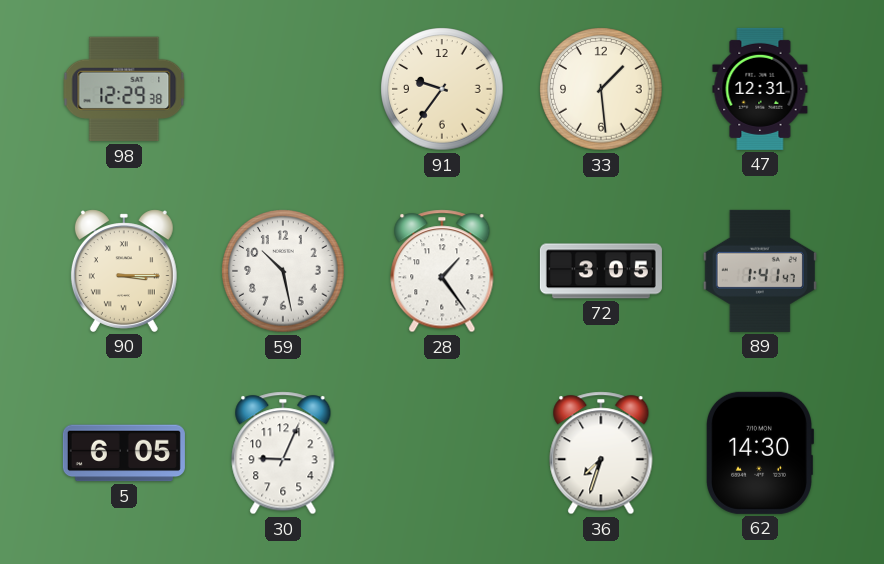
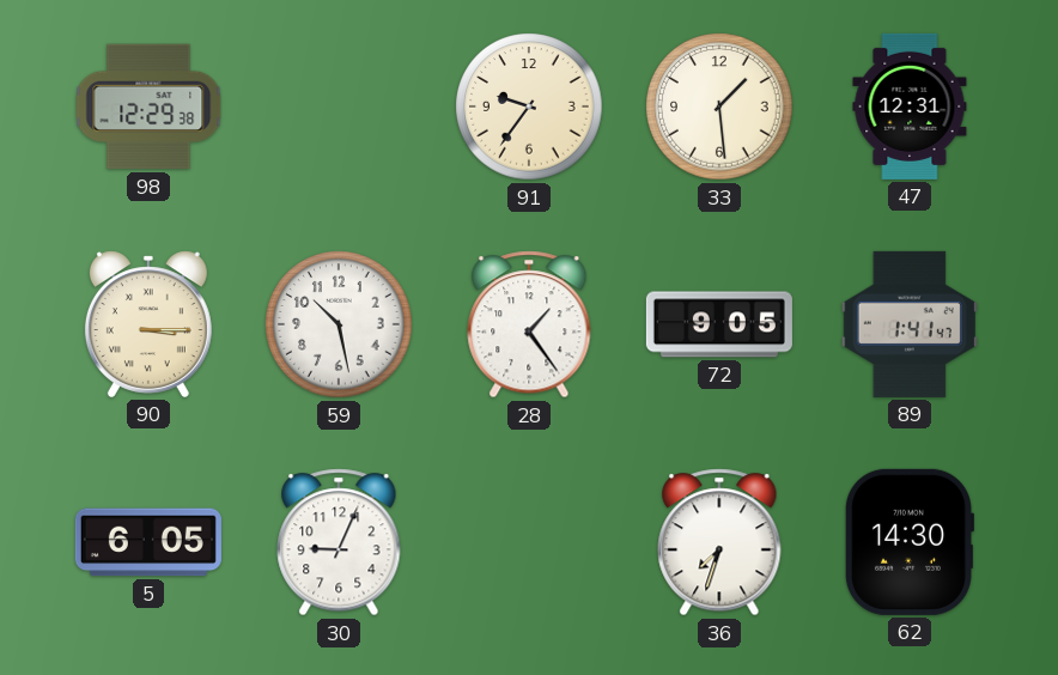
72: 3:05 -> 9:05
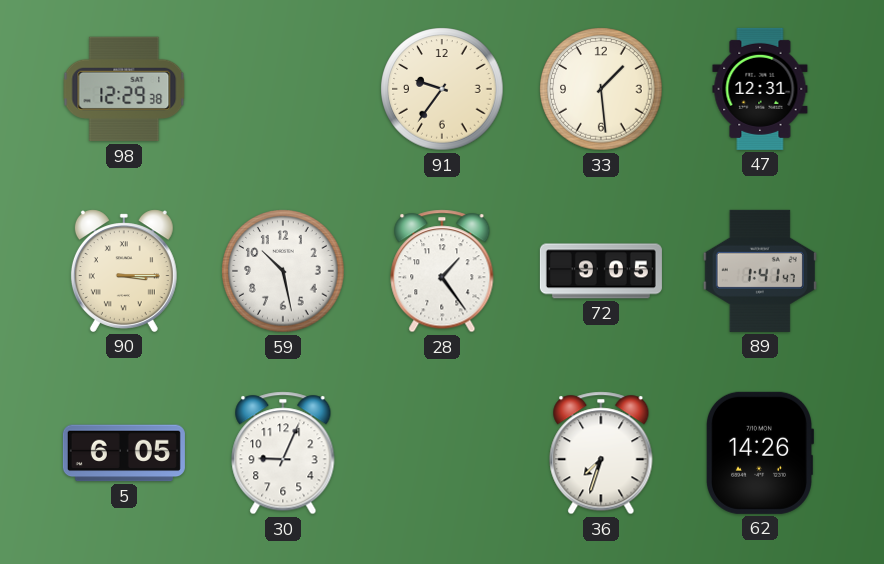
62: 14:30 -> 14:26
